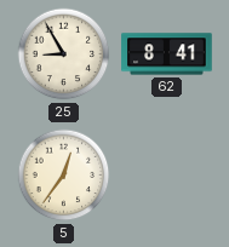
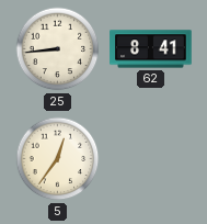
25: 8:55 -> 8:44
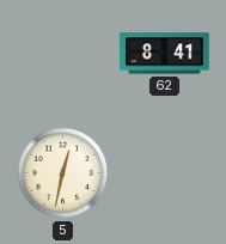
25: 8:44 -> none
5: 12:36 -> 12:32
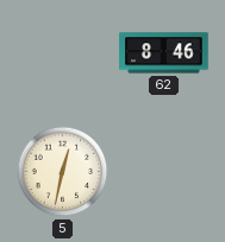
62: 8:41 -> 8:46
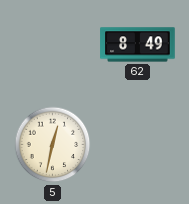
62: 8:46 -> 8:49
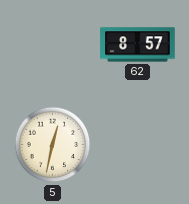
62: 8:49 -> 8:57
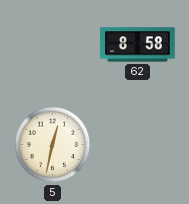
62: 8:57 -> 8:58
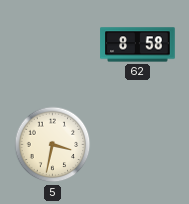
5: 12:32 -> 3:32
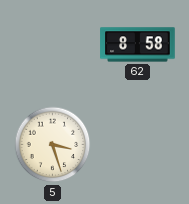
5: 3:32 -> 3:27
